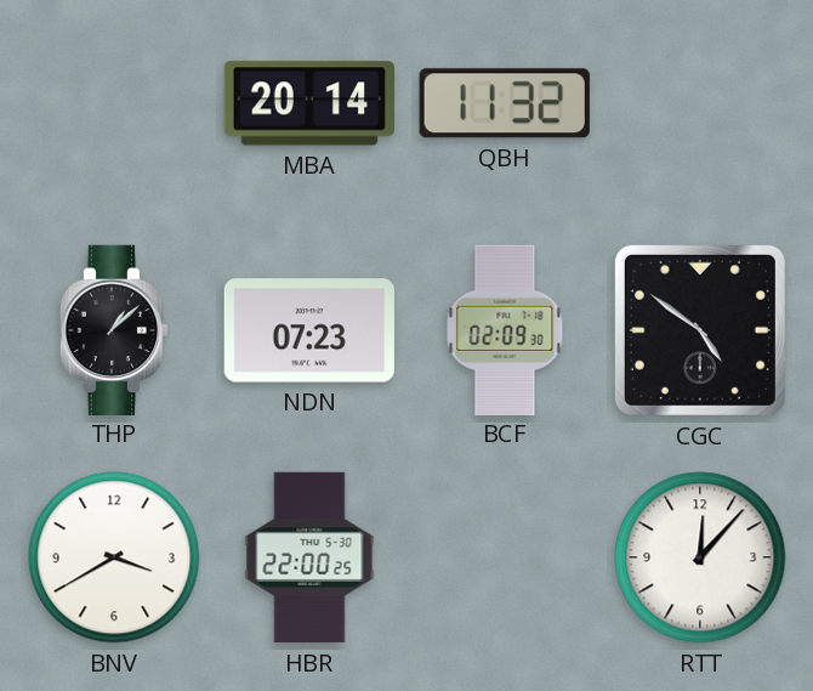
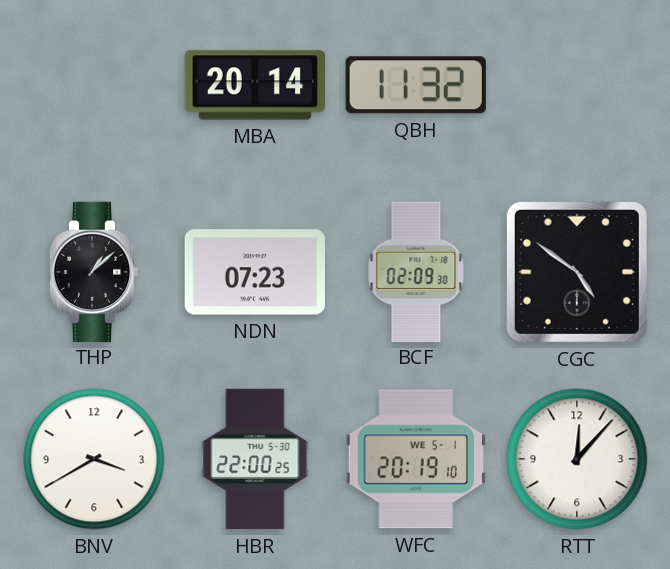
WFC: none -> 20:19
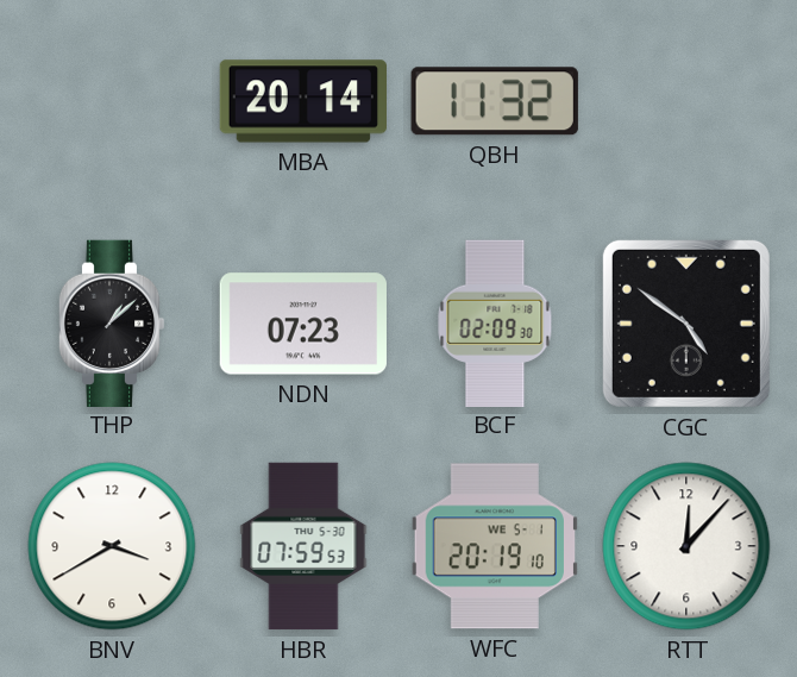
HBR: 22:00 -> 07:59
